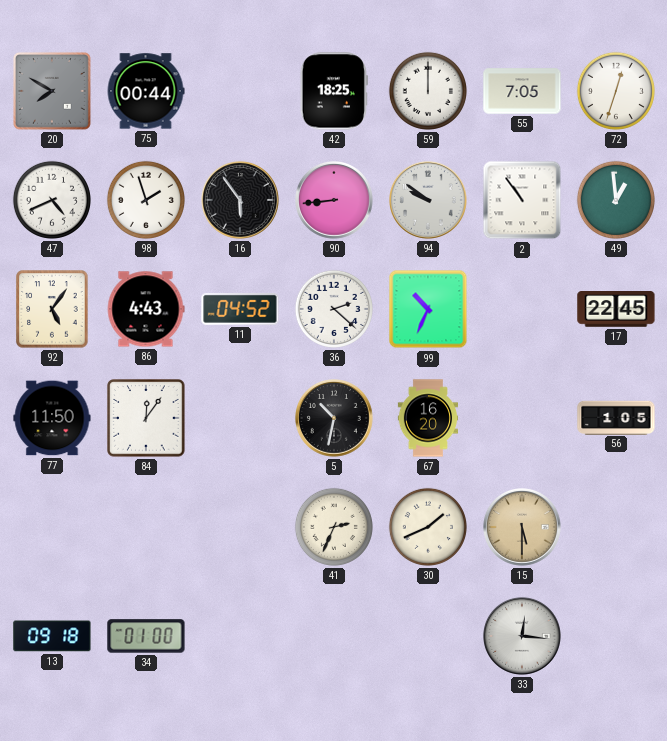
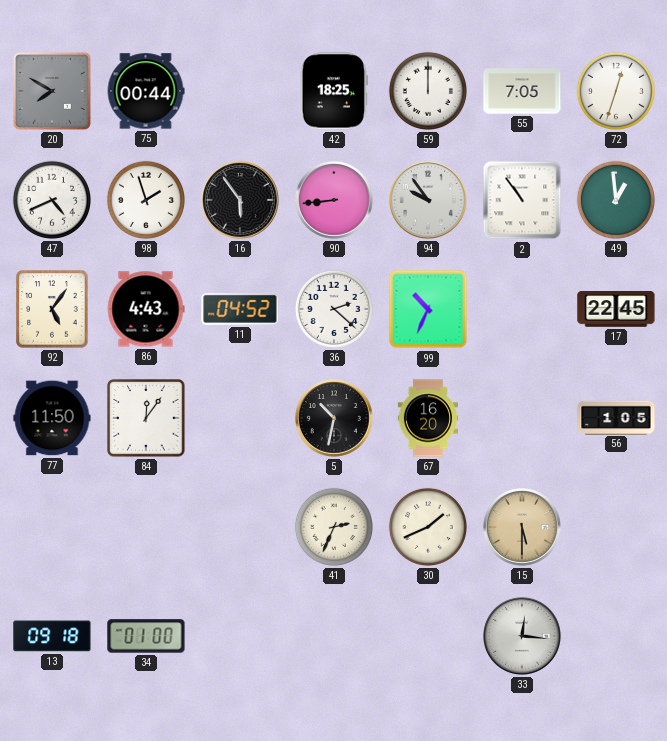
94: 9:51 -> 9:54
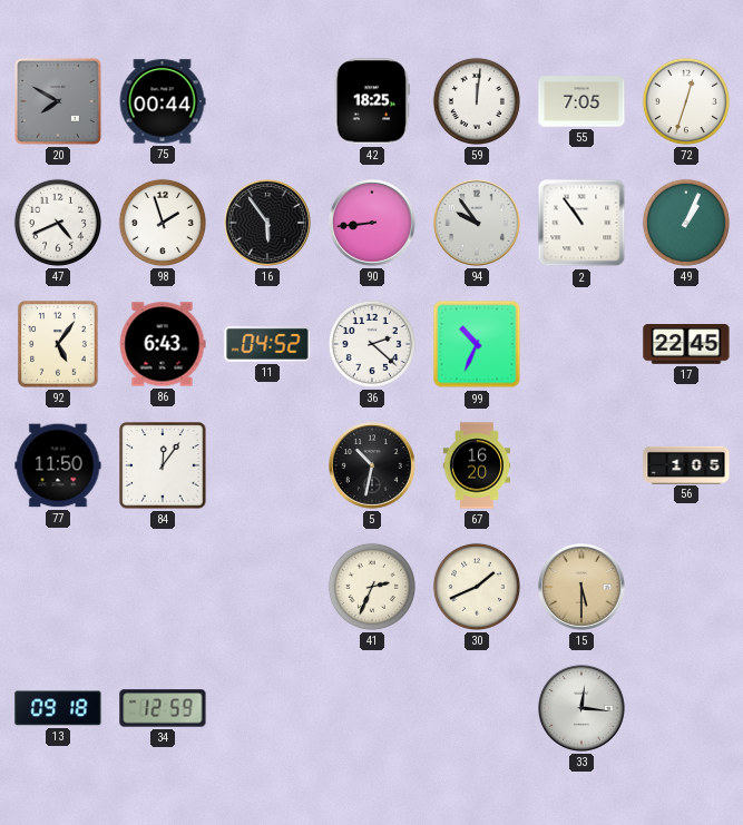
59: 12:00 -> 12:01
49: 12:59 -> 1:04
86: 4:43 -> 6:43
34: 01:00 -> 12:59
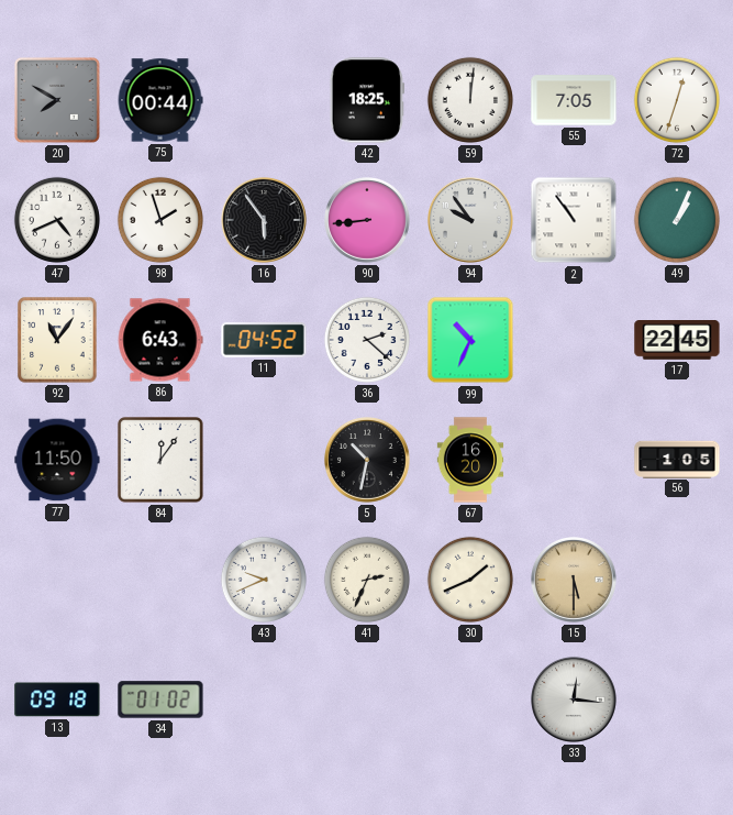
92: 5:06 -> 11:06
43: none -> 9:41
34: 12:59 -> 01:02
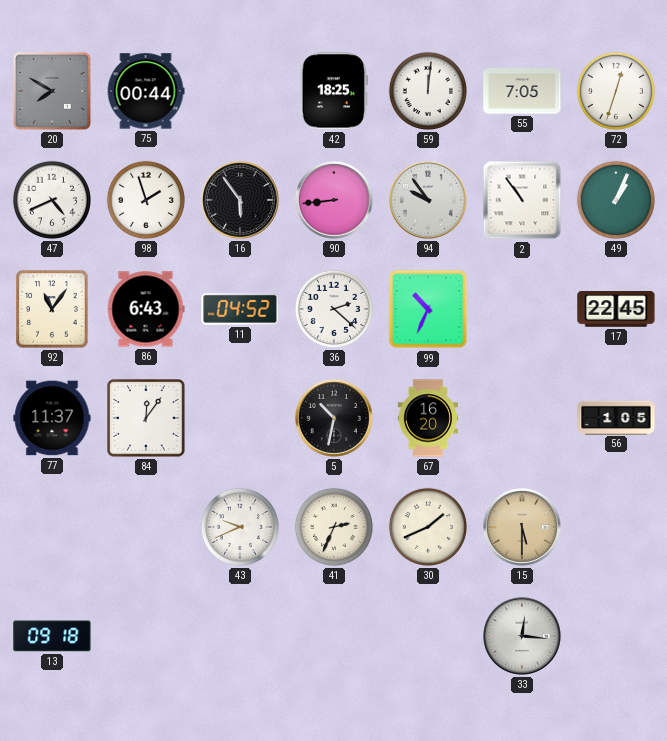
77: 11:50 -> 11:37
34: 01:02 -> none
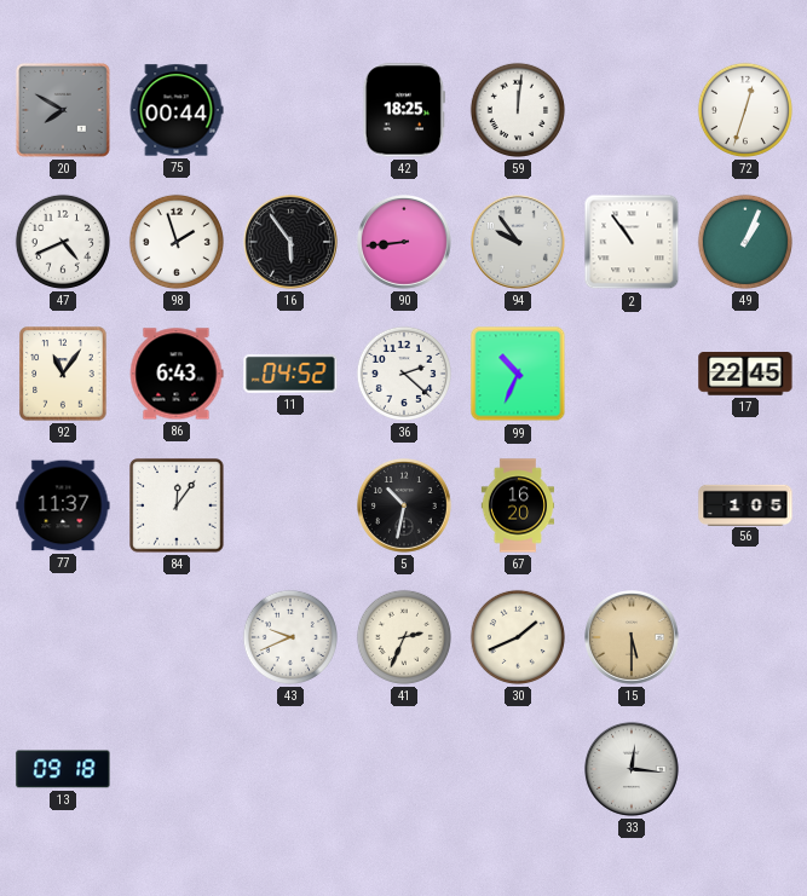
55: 7:05 -> none
